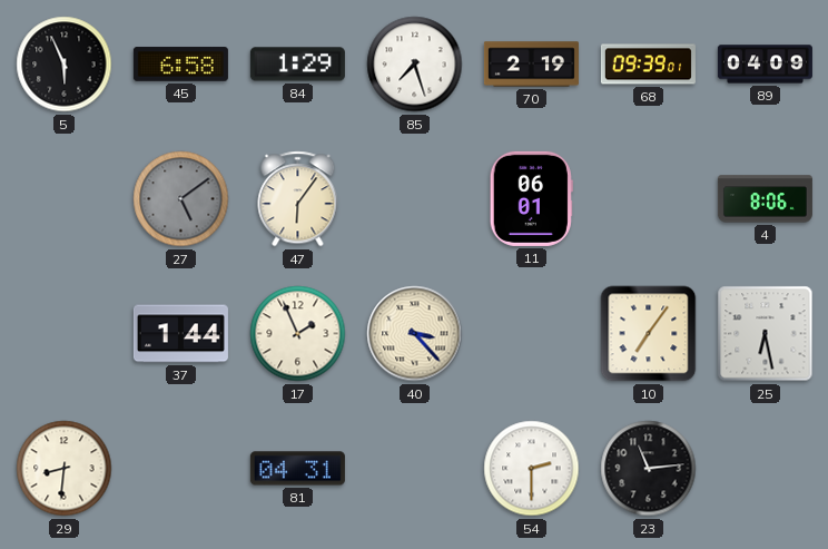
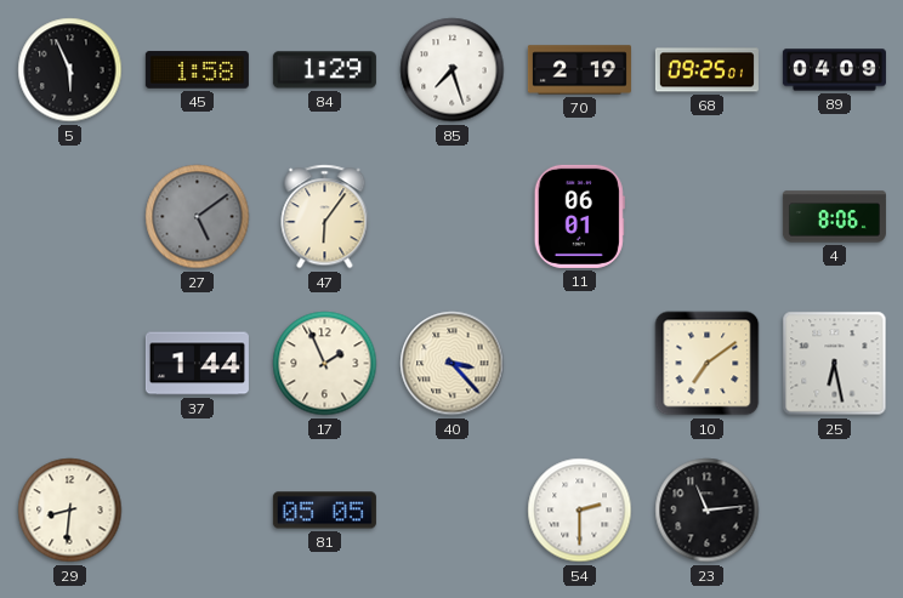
45: 6:58 -> 1:58
68: 09:39 -> 09:25
10: 7:06 -> 7:09
81: 04:31 -> 05:05
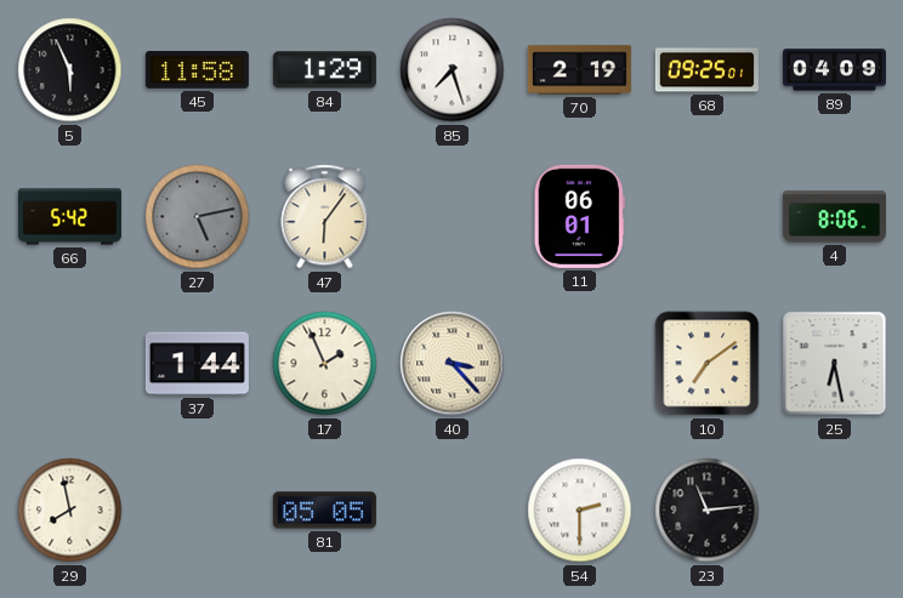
45: 1:58 -> 11:58
66: none -> 5:42
27: 5:09 -> 5:13
29: 8:31 -> 7:58
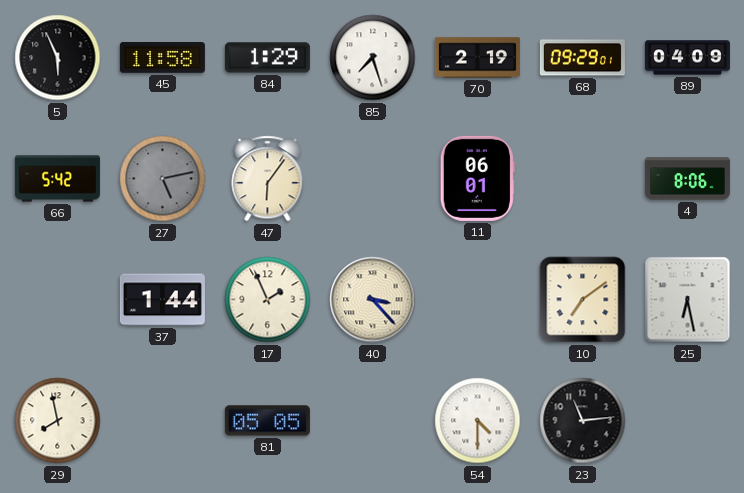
68: 09:25 -> 09:29
54: 2:30 -> 4:30
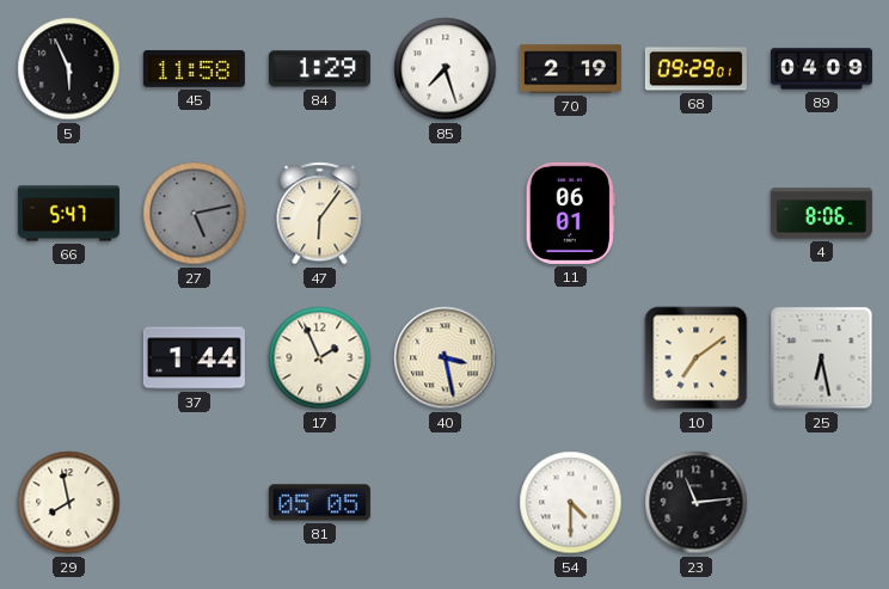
66: 5:42 -> 5:47
40: 3:23 -> 3:28
